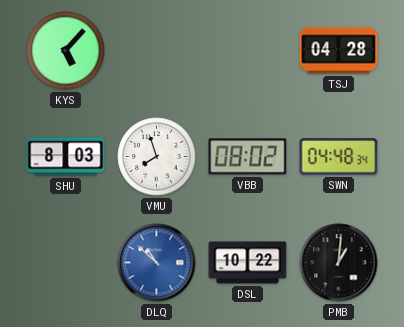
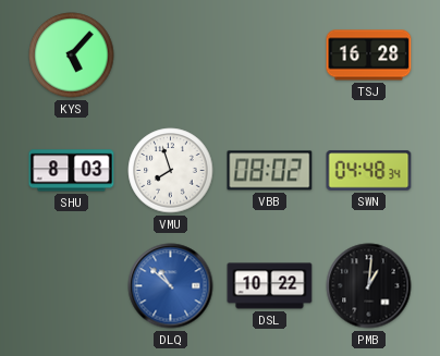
TSJ: 04:28 -> 16:28
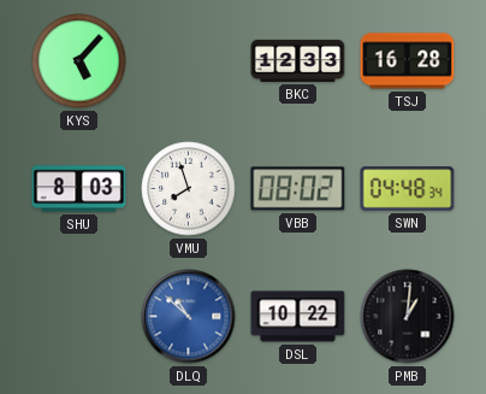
BKC: none -> 12:33
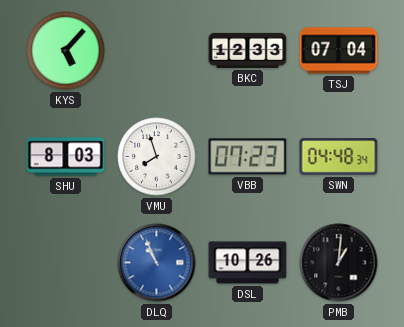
TSJ: 16:28 -> 07:04
VBB: 08:02 -> 07:23
DLQ: 10:52 -> 10:56
DSL: 10:22 -> 10:26
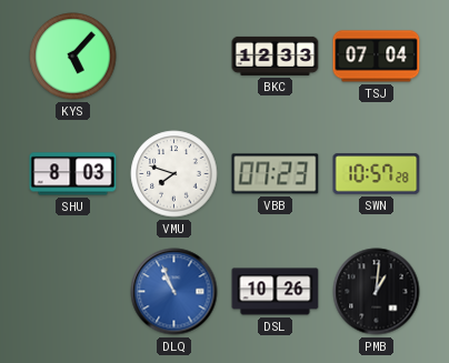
VMU: 7:57 -> 7:48
SWN: 04:48 -> 10:57
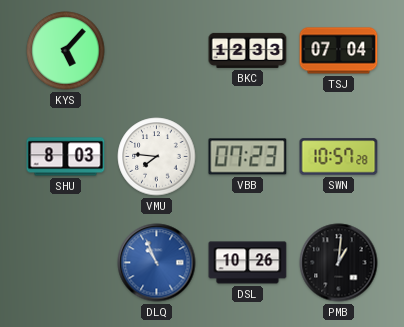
VMU: 7:48 -> 7:46
